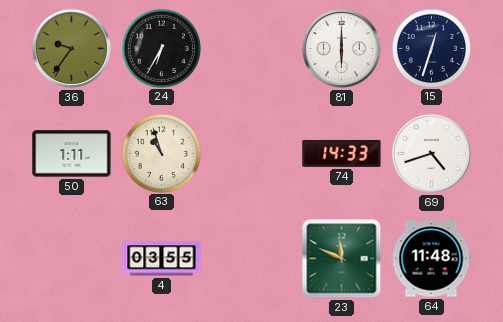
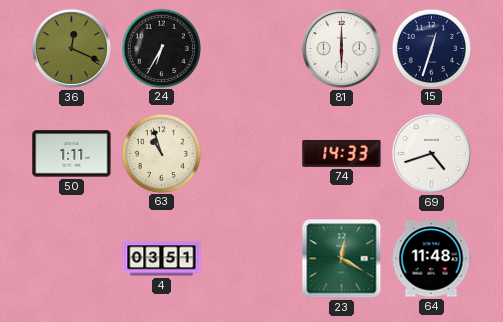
36: 9:36 -> 12:19
4: 03:55 -> 03:51
23: 11:49 -> 12:20
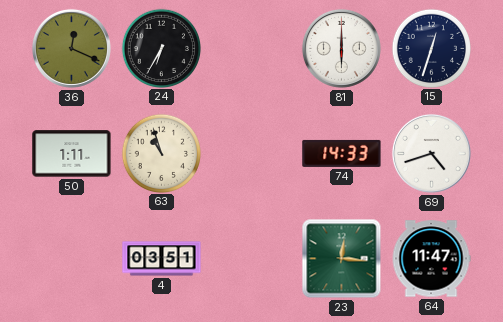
23: 12:20 -> 12:16
64: 11:48 -> 11:47
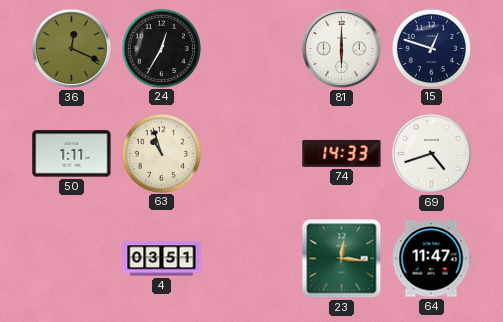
24: 6:35 -> 12:35
15: 12:33 -> 12:48
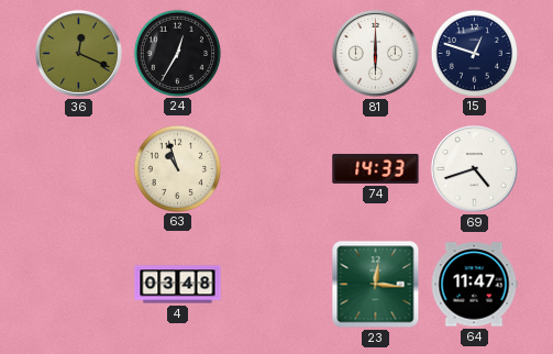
50: 1:11 -> none
4: 03:51 -> 03:48
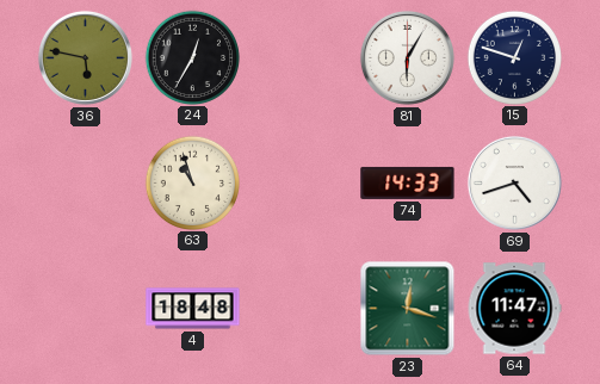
36: 12:19 -> 5:47
81: 6:00 -> 6:05
4: 03:48 -> 18:48
23: 12:16 -> 12:18
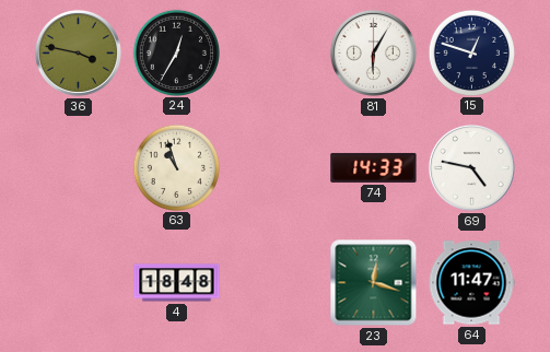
36: 5:47 -> 3:47
69: 4:42 -> 4:47
